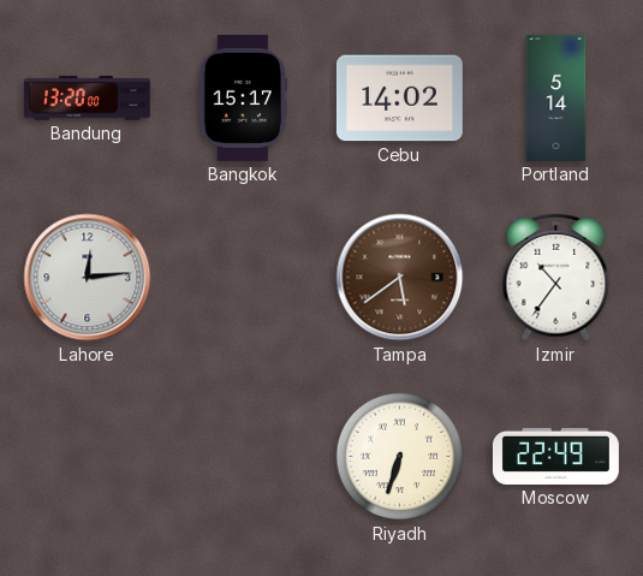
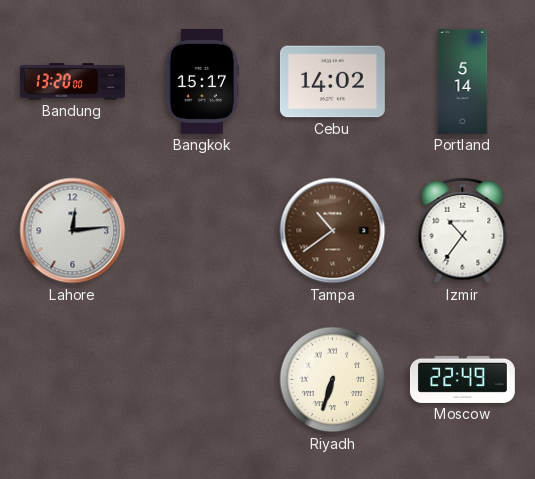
Tampa: 5:39 -> 10:39
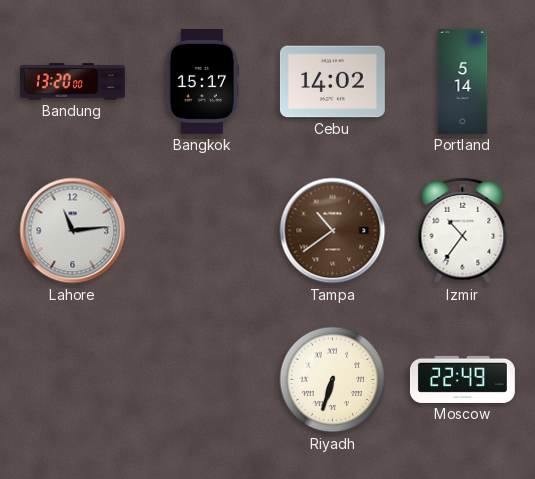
Lahore: 12:14 -> 11:14
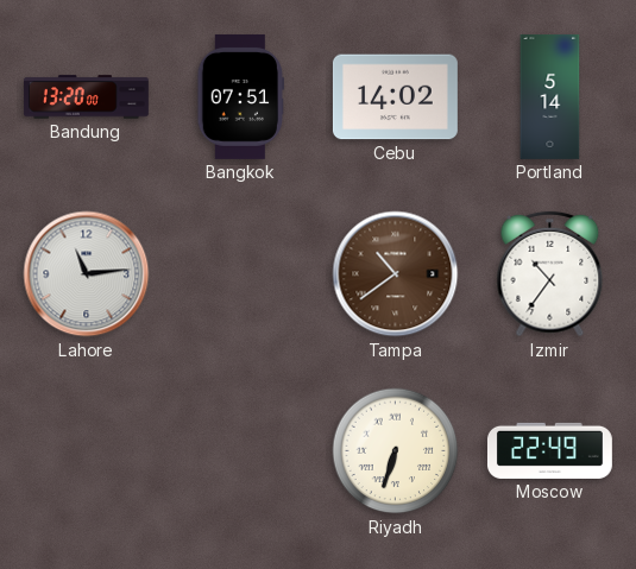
Bangkok: 15:17 -> 07:51
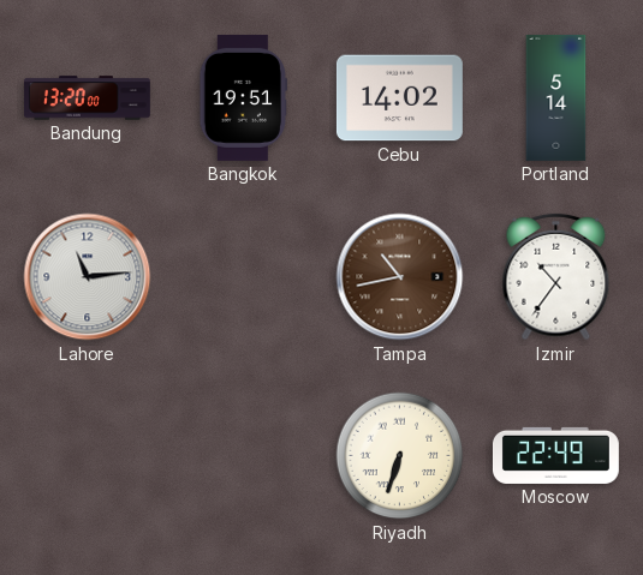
Bangkok: 07:51 -> 19:51
Tampa: 10:39 -> 10:43
